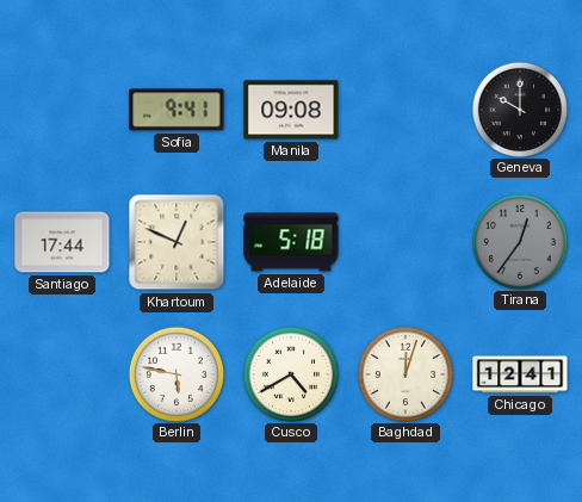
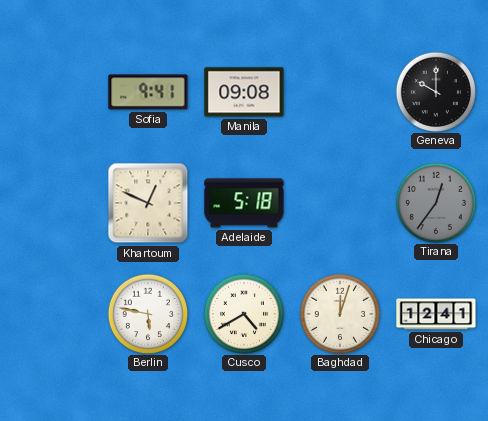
Santiago: 17:44 -> none
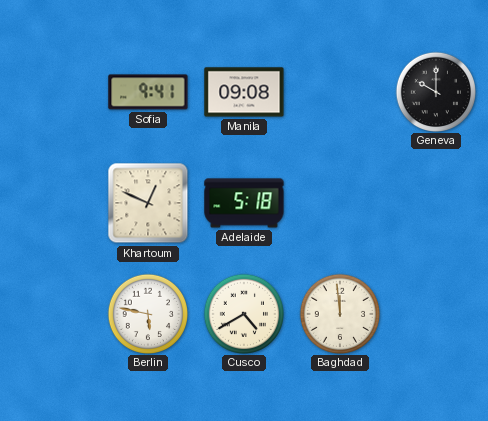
Tirana: 12:36 -> none
Baghdad: 12:03 -> 11:59
Chicago: 12:41 -> none
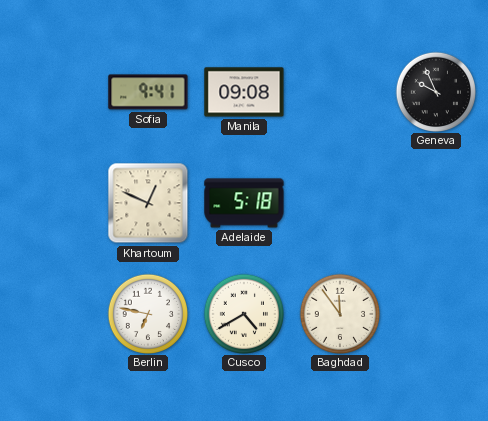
Geneva: 10:00 -> 9:56
Berlin: 5:47 -> 6:47
Baghdad: 11:59 -> 11:54
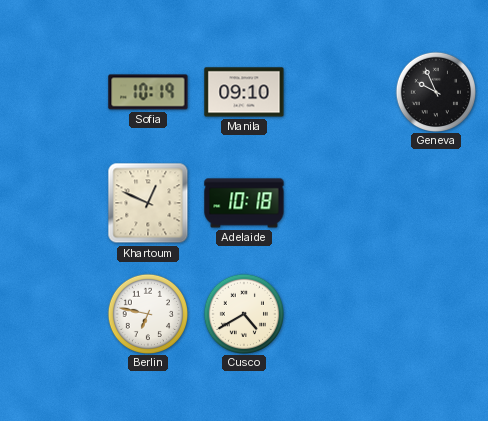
Sofia: 9:41 -> 10:19
Manila: 09:08 -> 09:10
Adelaide: 5:18 -> 10:18
Baghdad: 11:54 -> none
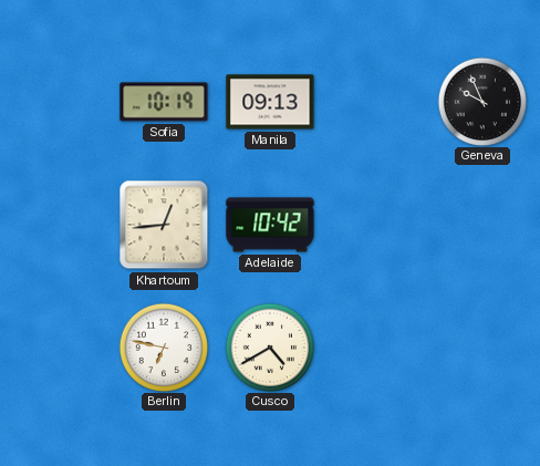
Manila: 09:10 -> 09:13
Khartoum: 12:49 -> 12:44
Adelaide: 10:18 -> 10:42
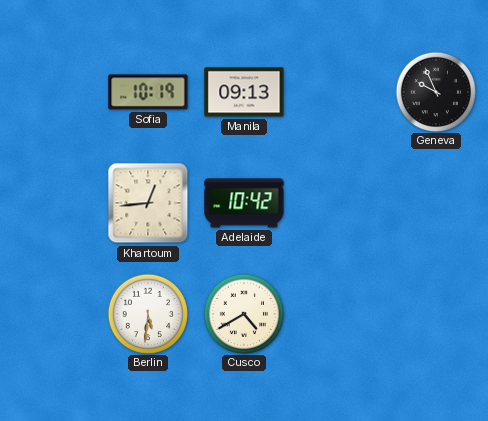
Berlin: 6:47 -> 5:31
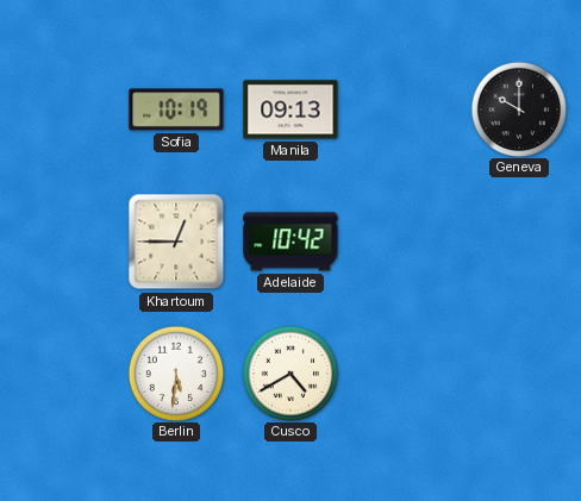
Geneva: 9:56 -> 10:00
Khartoum: 12:44 -> 12:45
